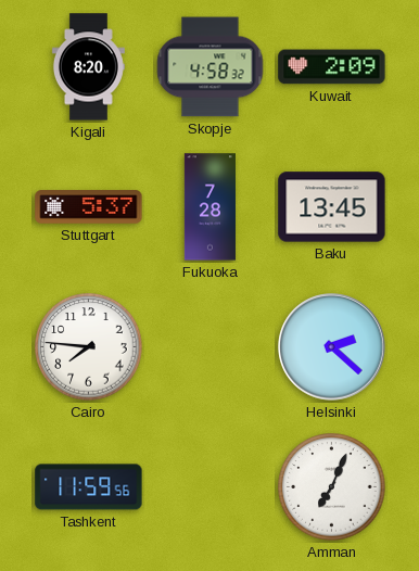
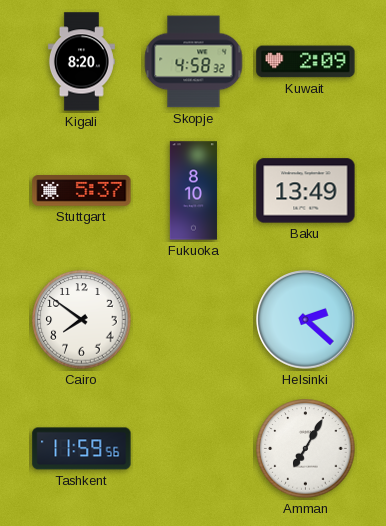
Fukuoka: 7:28 -> 8:10
Baku: 13:45 -> 13:49
Cairo: 7:46 -> 7:51
Amman: 7:04 -> 7:05
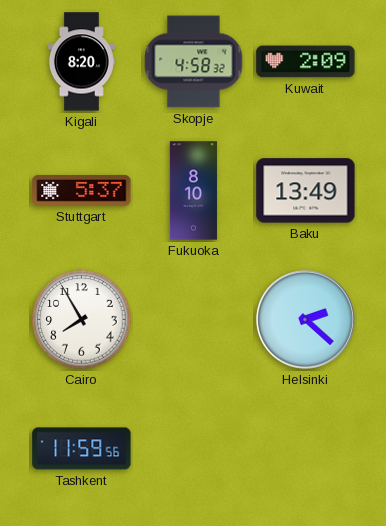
Cairo: 7:51 -> 7:55
Amman: 7:05 -> none
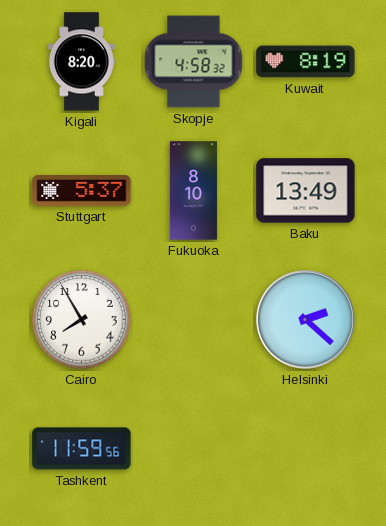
Kuwait: 2:09 -> 8:19
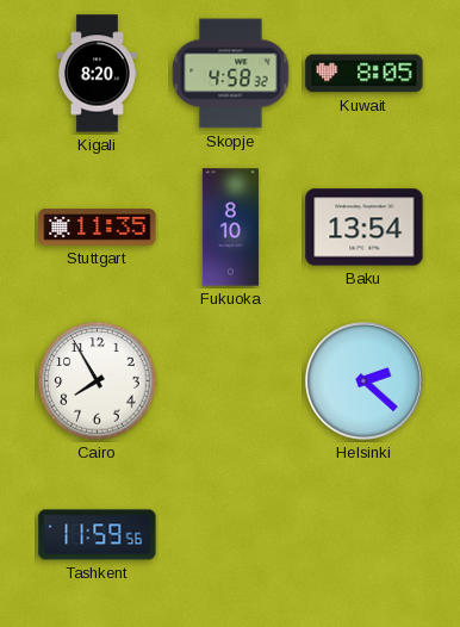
Kuwait: 8:19 -> 8:05
Stuttgart: 5:37 -> 11:35
Baku: 13:49 -> 13:54
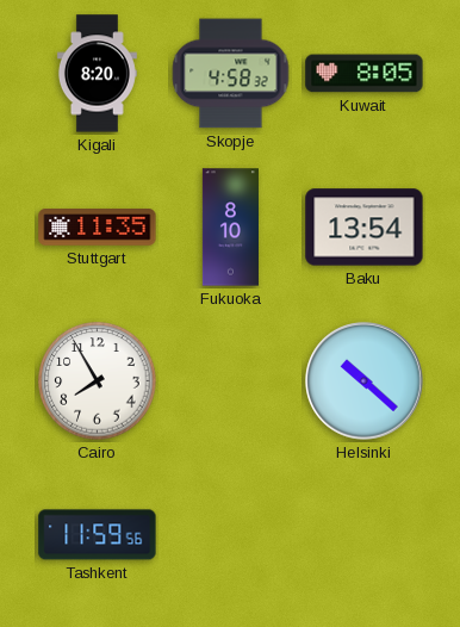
Helsinki: 2:22 -> 10:22
